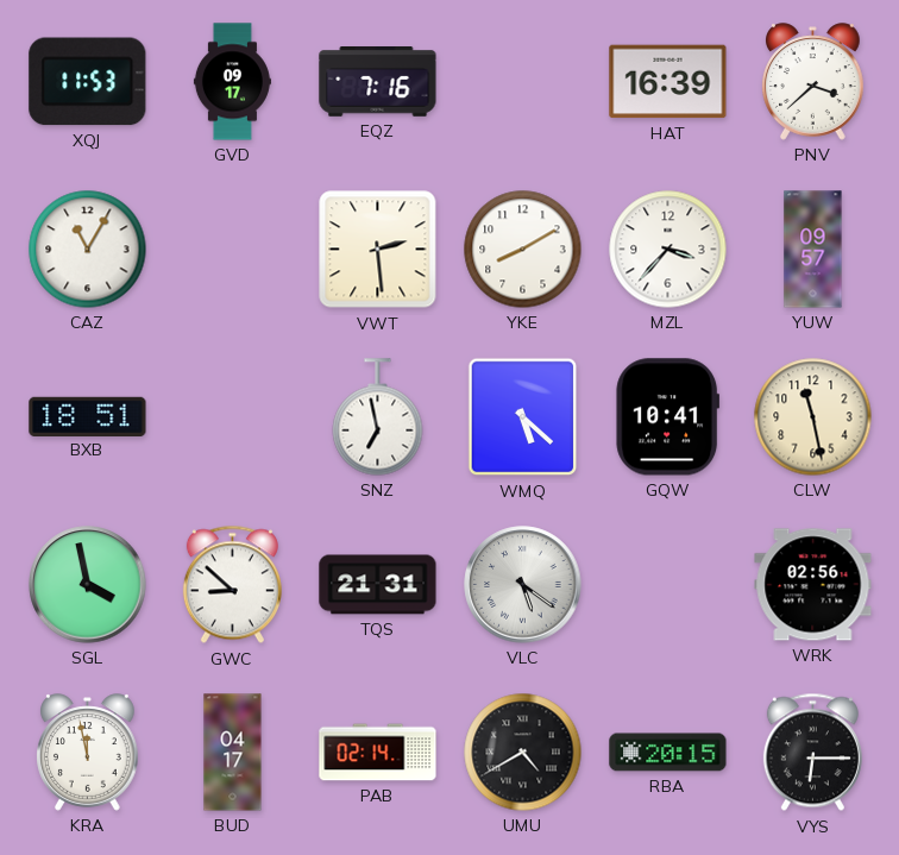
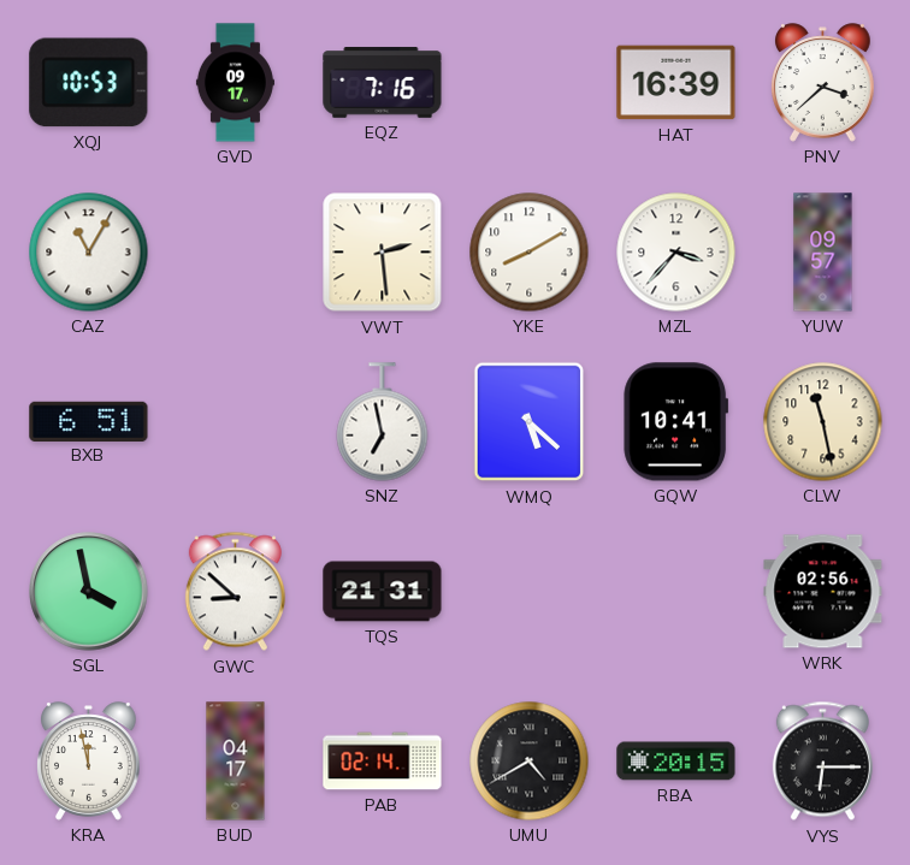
XQJ: 11:53 -> 10:53
BXB: 18:51 -> 6:51
VLC: 5:21 -> none
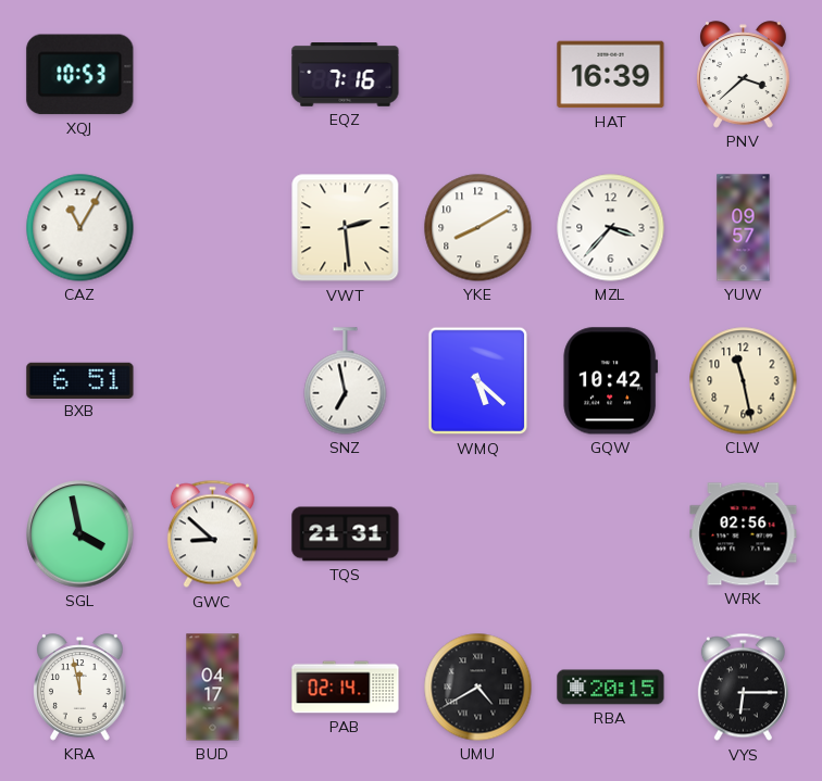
GVD: 09:17 -> none
GQW: 10:41 -> 10:42
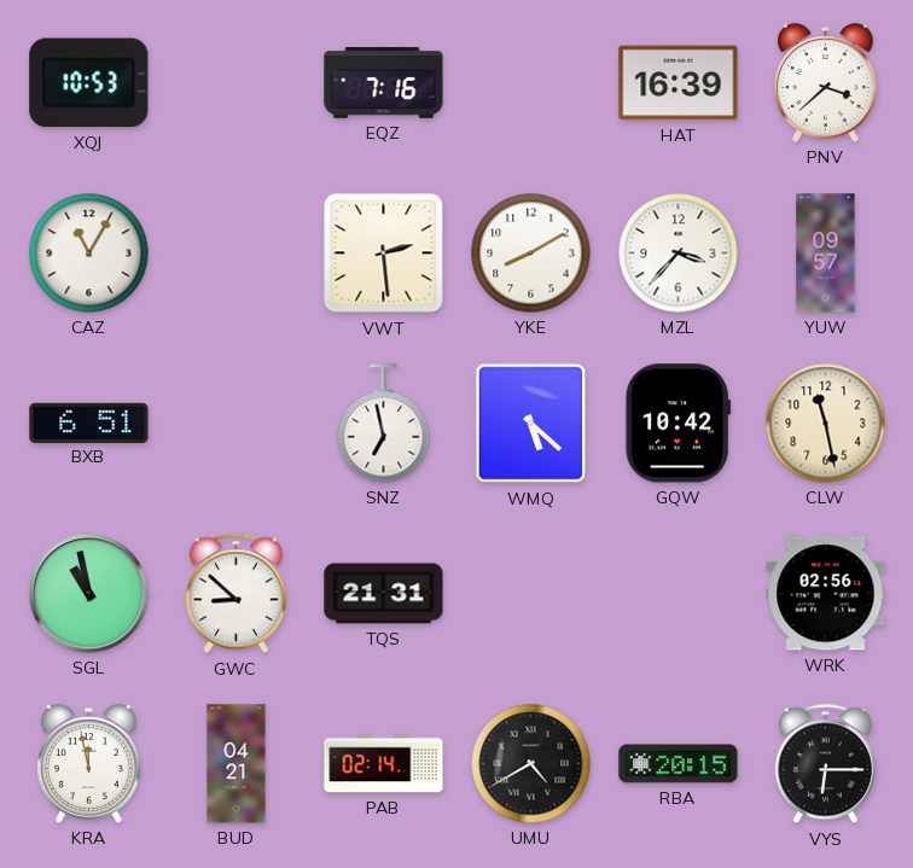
SGL: 3:58 -> 10:58
BUD: 04:17 -> 04:21
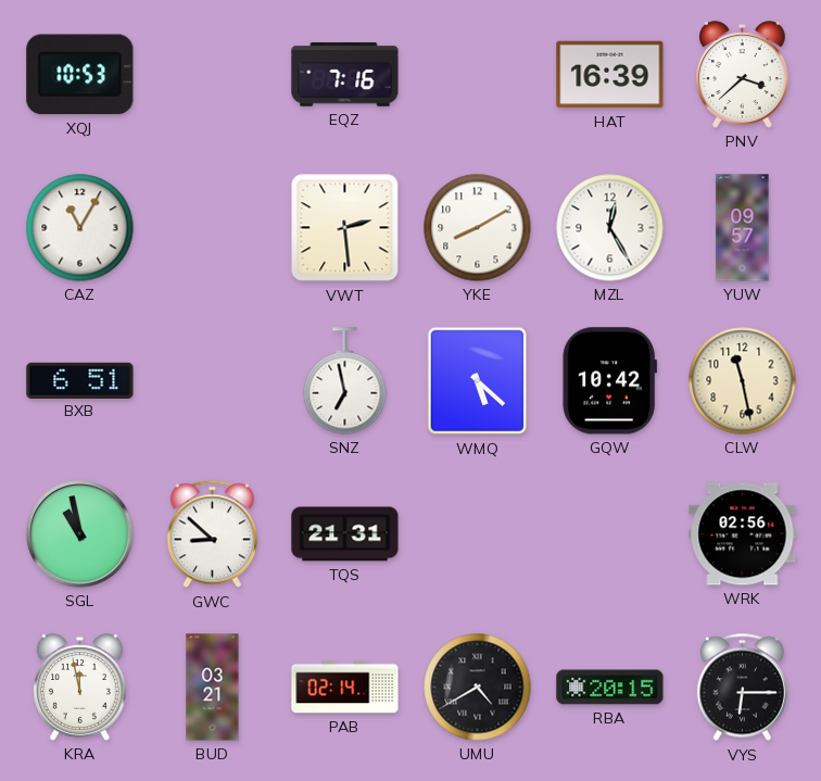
MZL: 3:37 -> 12:25
BUD: 04:21 -> 03:21
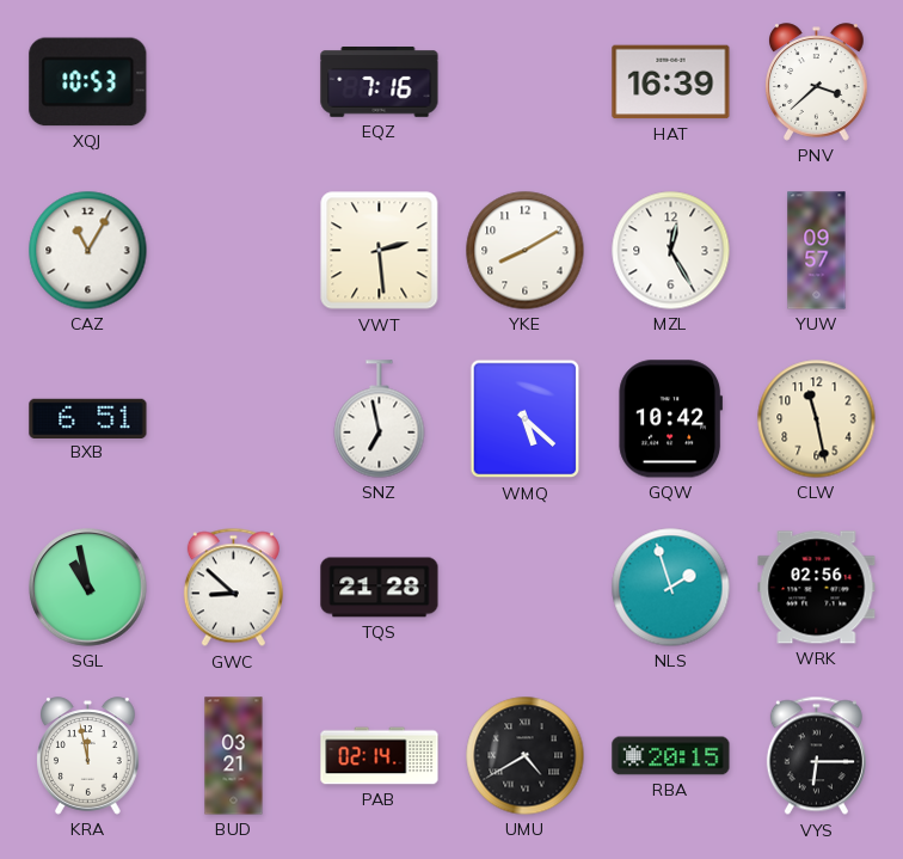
TQS: 21:31 -> 21:28
NLS: none -> 1:57
